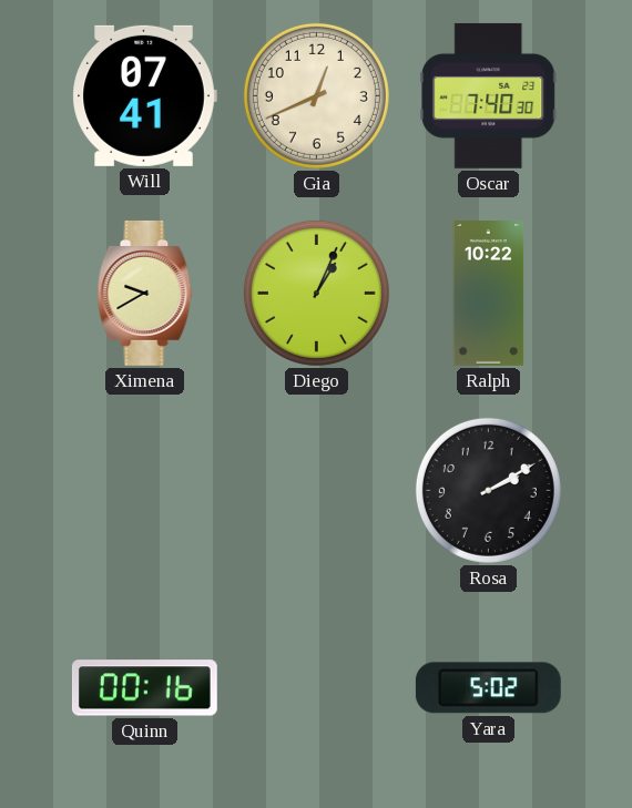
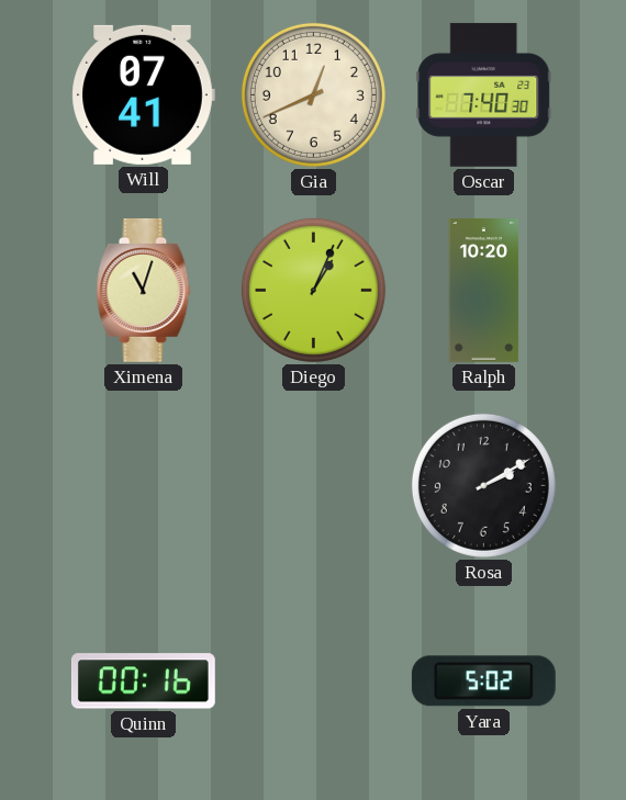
Ximena: 9:40 -> 11:03
Ralph: 10:22 -> 10:20
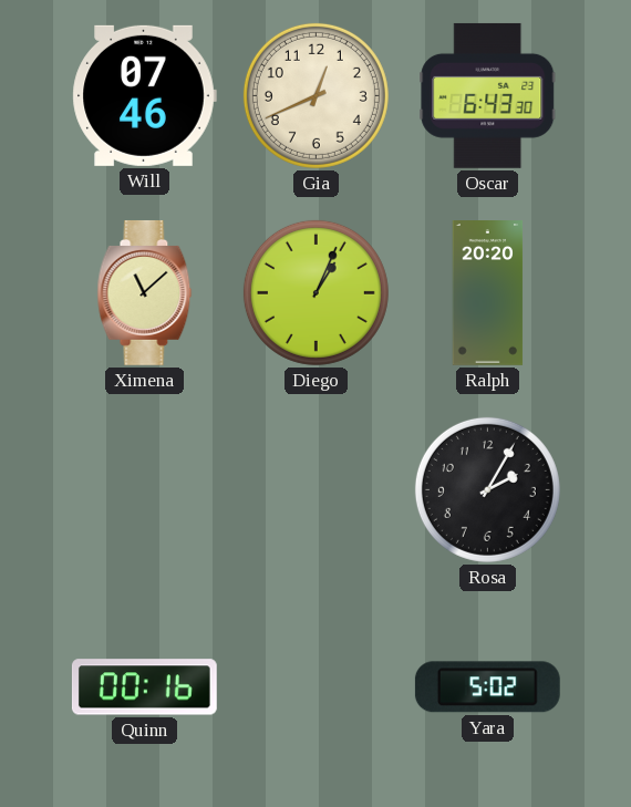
Will: 07:41 -> 07:46
Oscar: 7:40 -> 6:43
Ximena: 11:03 -> 11:08
Ralph: 10:20 -> 20:20
Rosa: 2:10 -> 2:05
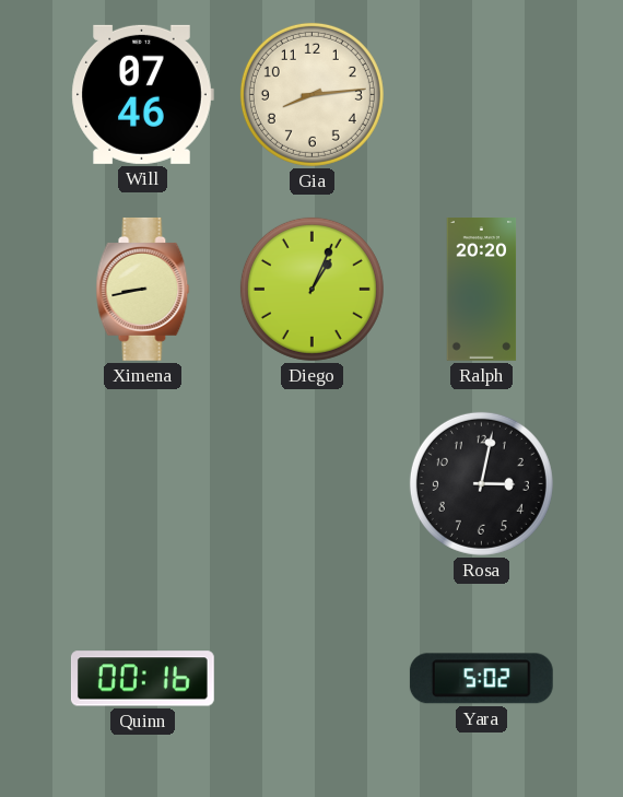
Gia: 12:41 -> 8:14
Oscar: 6:43 -> none
Ximena: 11:08 -> 8:43
Rosa: 2:05 -> 3:02
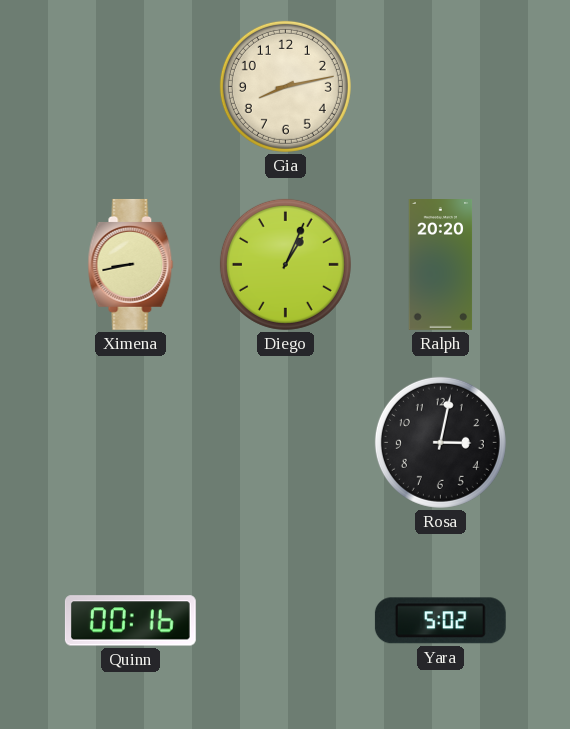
Will: 07:46 -> none
Gia: 8:14 -> 8:13
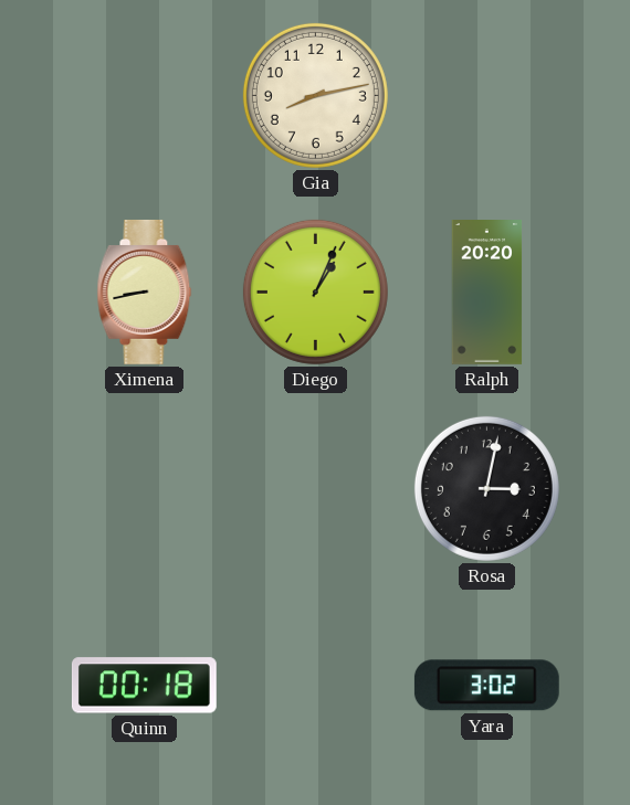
Quinn: 00:16 -> 00:18
Yara: 5:02 -> 3:02
